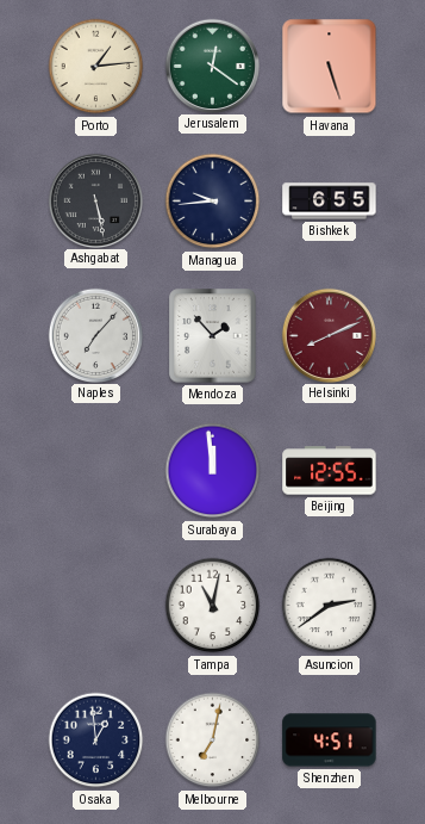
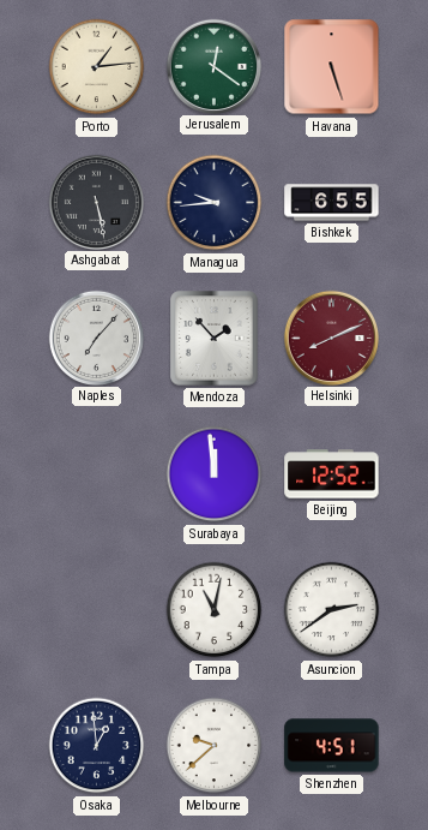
Beijing: 12:55 -> 12:52
Melbourne: 7:02 -> 9:38
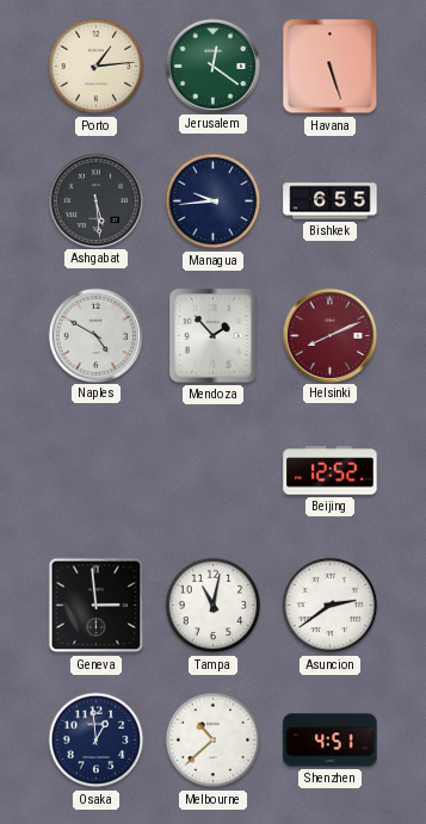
Ashgabat: 5:28 -> 5:29
Naples: 7:07 -> 4:50
Surabaya: 11:59 -> none
Geneva: none -> 2:59
Melbourne: 9:38 -> 10:38
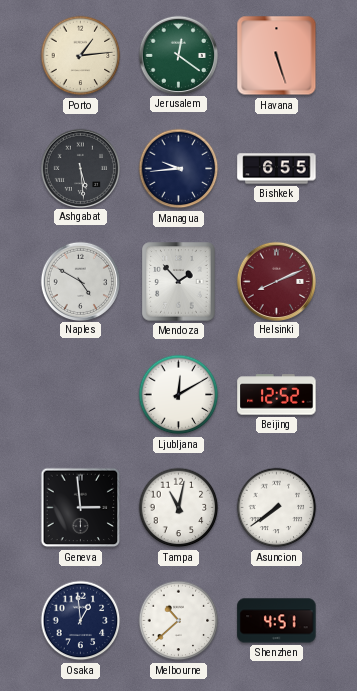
Ljubljana: none -> 12:10
Asuncion: 2:39 -> 7:39
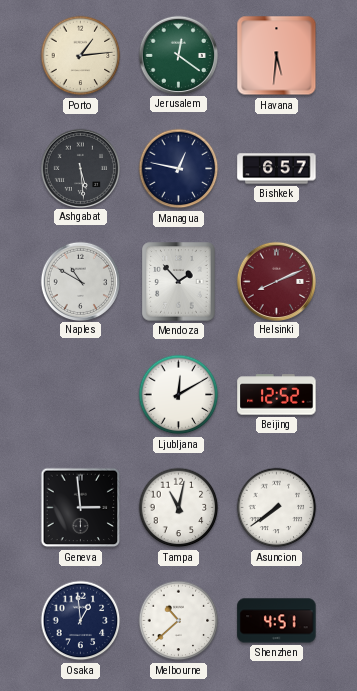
Havana: 5:27 -> 5:31
Managua: 9:44 -> 12:47
Bishkek: 6:55 -> 6:57
Naples: 4:50 -> 10:50
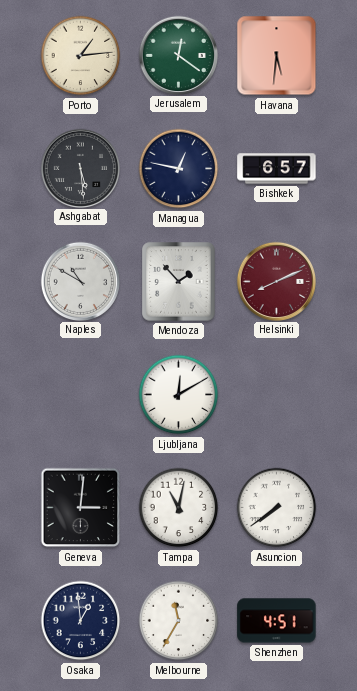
Beijing: 12:52 -> none
Geneva: 2:59 -> 3:01
Melbourne: 10:38 -> 11:35
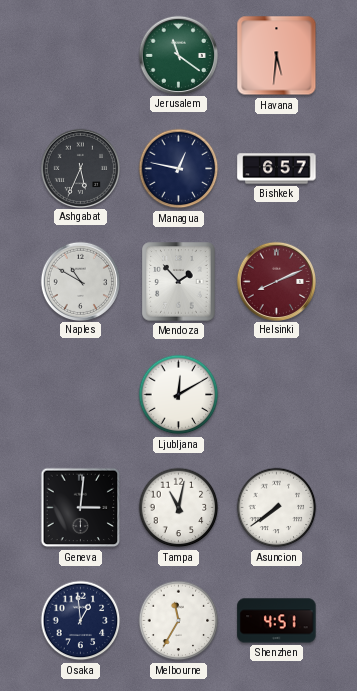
Porto: 1:14 -> none
Jerusalem: 12:21 -> 11:21
Ashgabat: 5:29 -> 5:34
